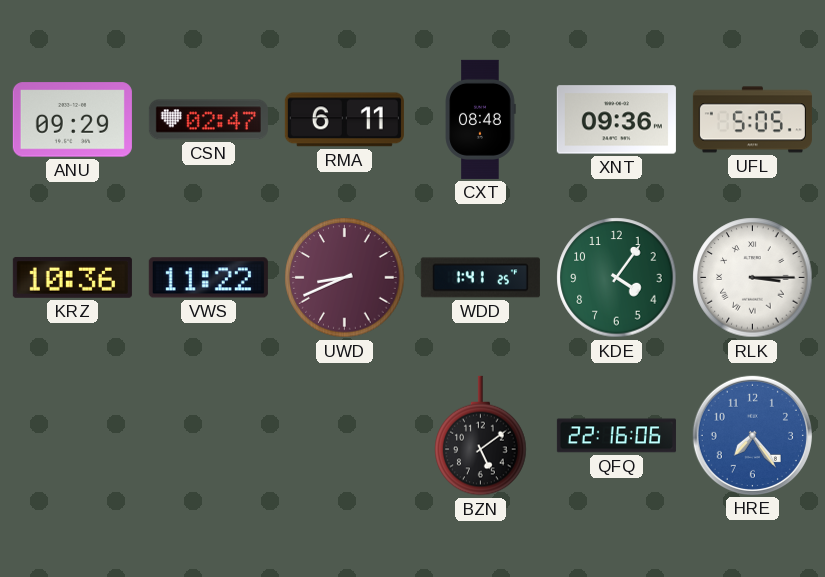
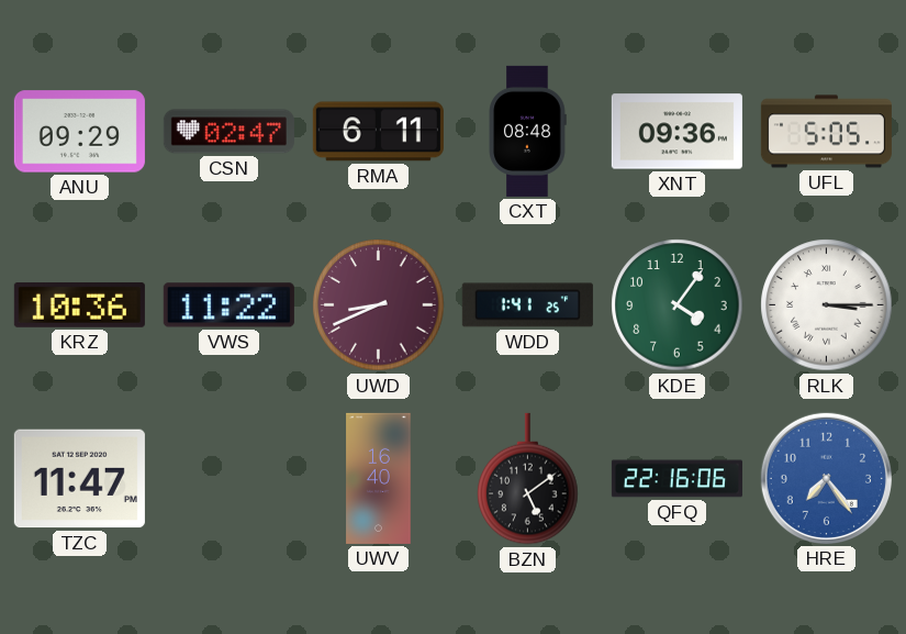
TZC: none -> 11:47
UWV: none -> 16:40
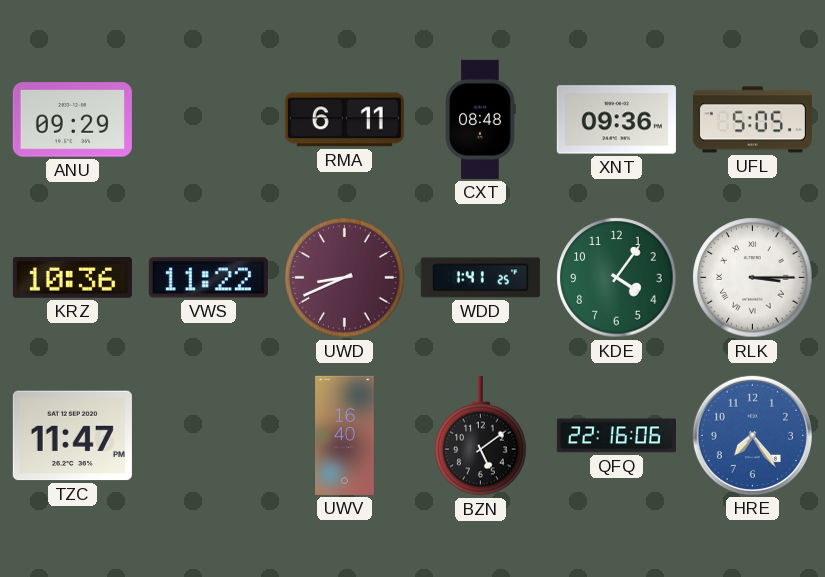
CSN: 02:47 -> none
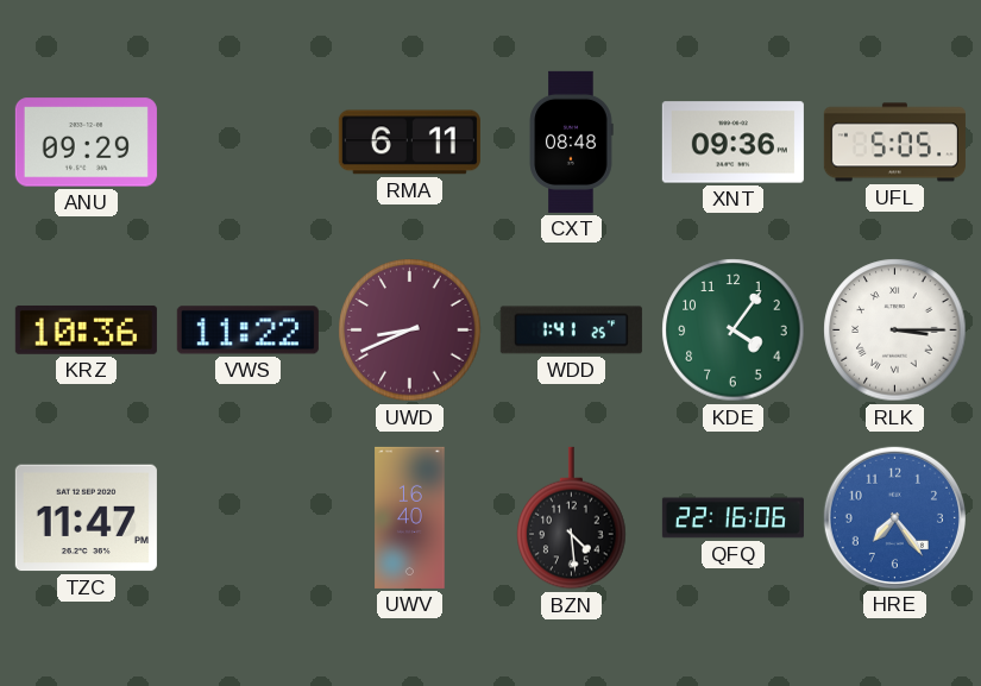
BZN: 5:09 -> 4:29
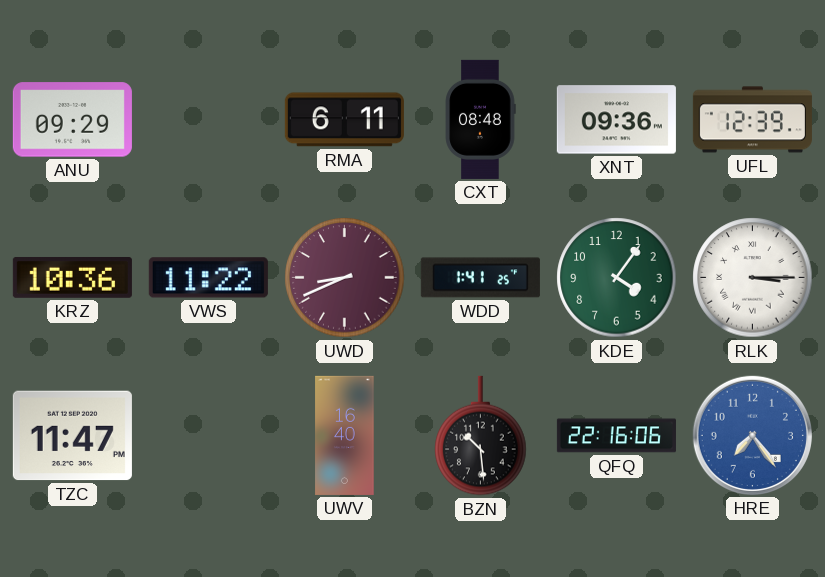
UFL: 5:05 -> 12:39
BZN: 4:29 -> 10:29
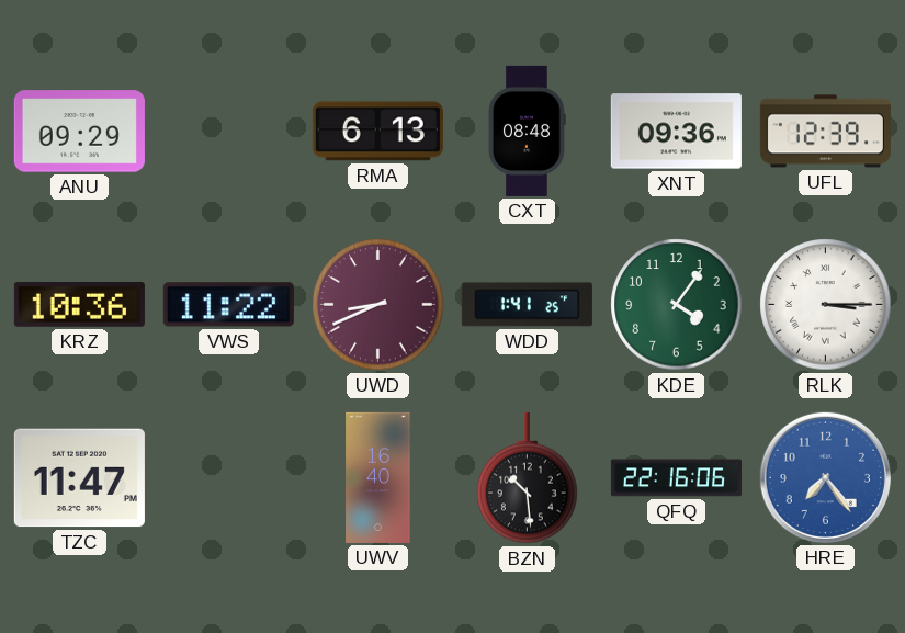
RMA: 6:11 -> 6:13
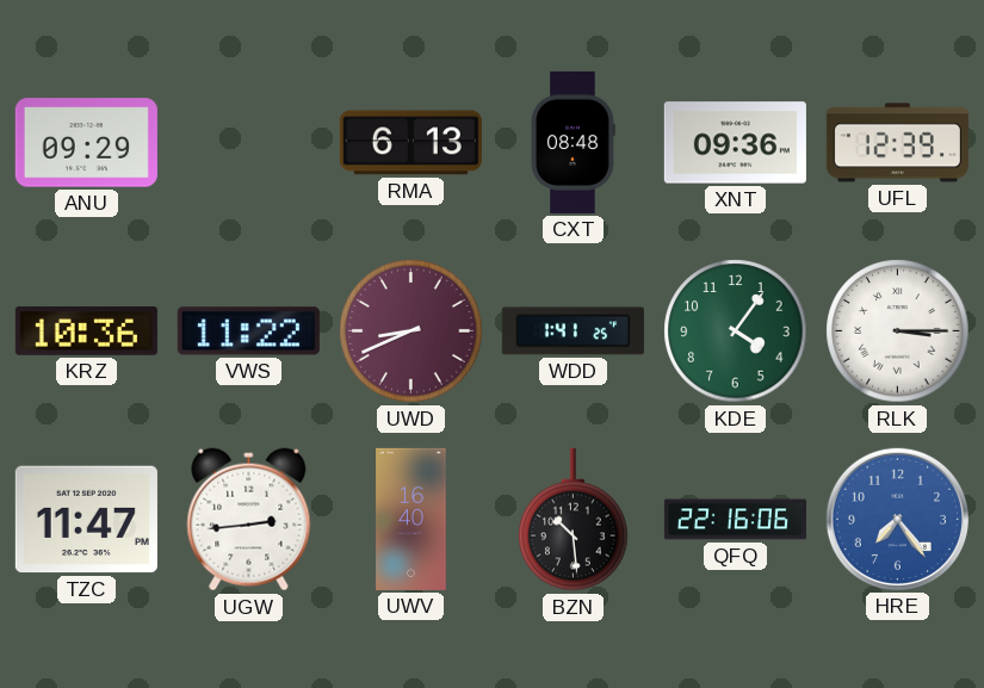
UGW: none -> 2:44
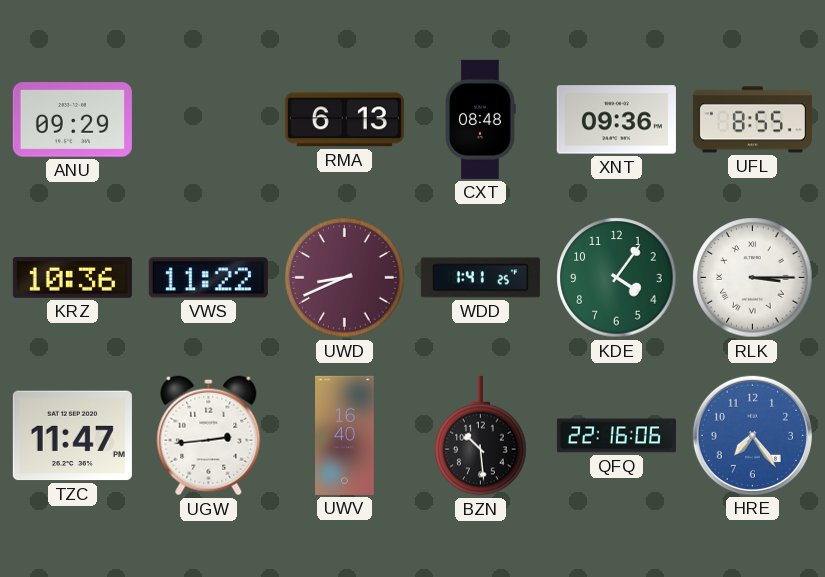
UFL: 12:39 -> 8:55
